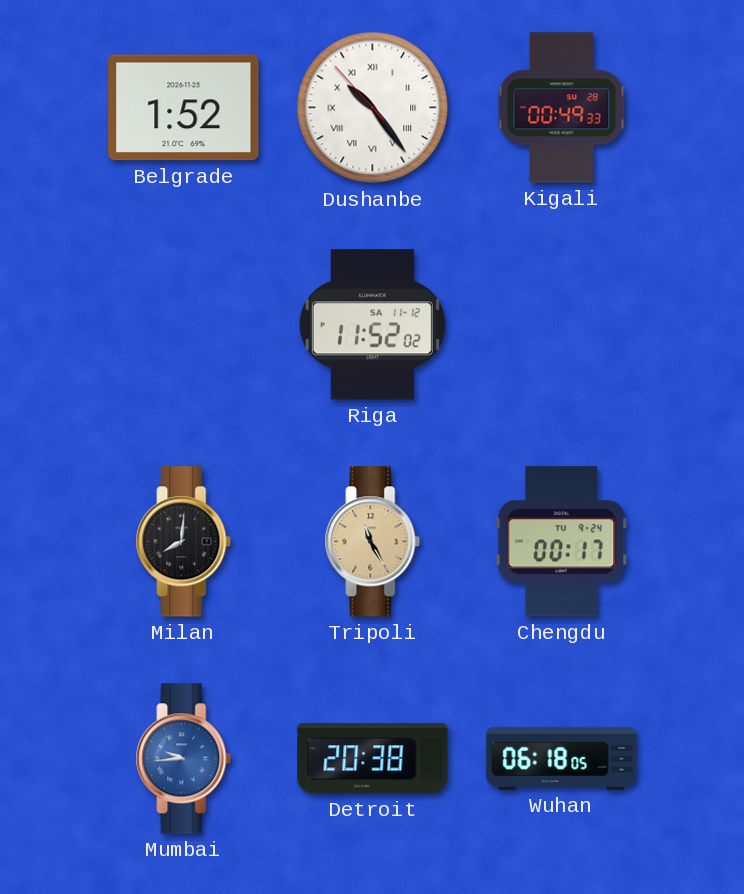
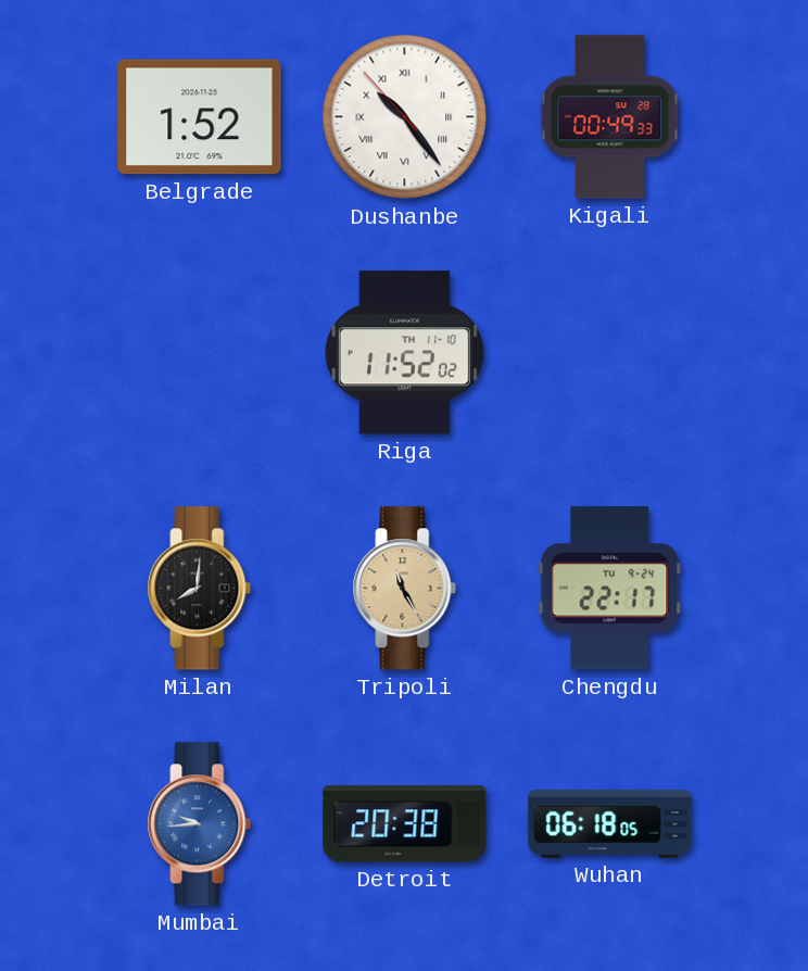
Riga date: SA 11-12 -> TH 11-10
Chengdu: 00:17 -> 22:17
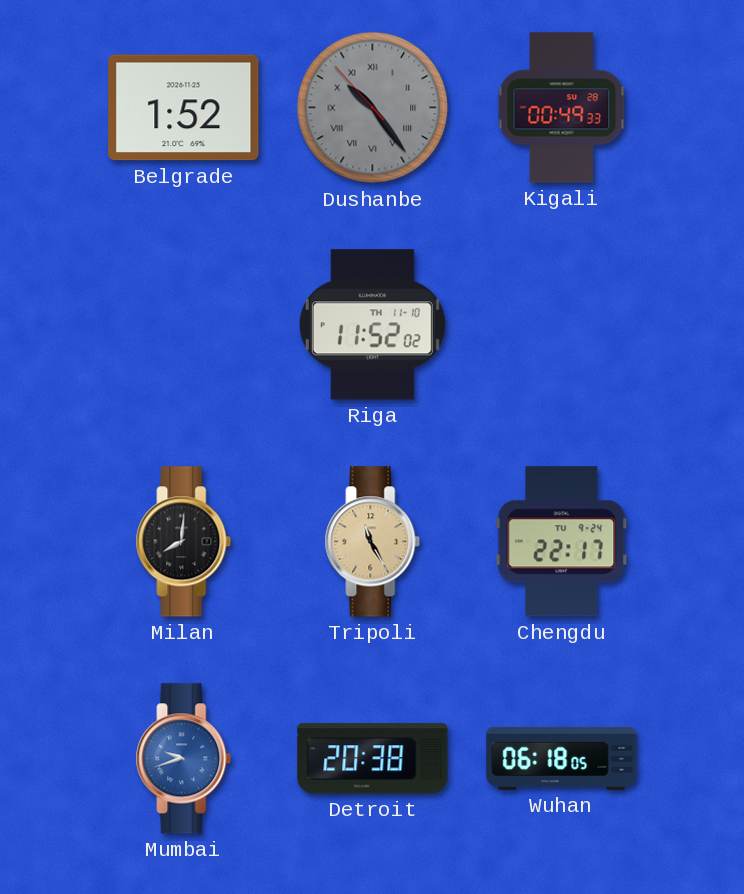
Dushanbe dial: white -> grey
Mumbai: 9:44 -> 9:42
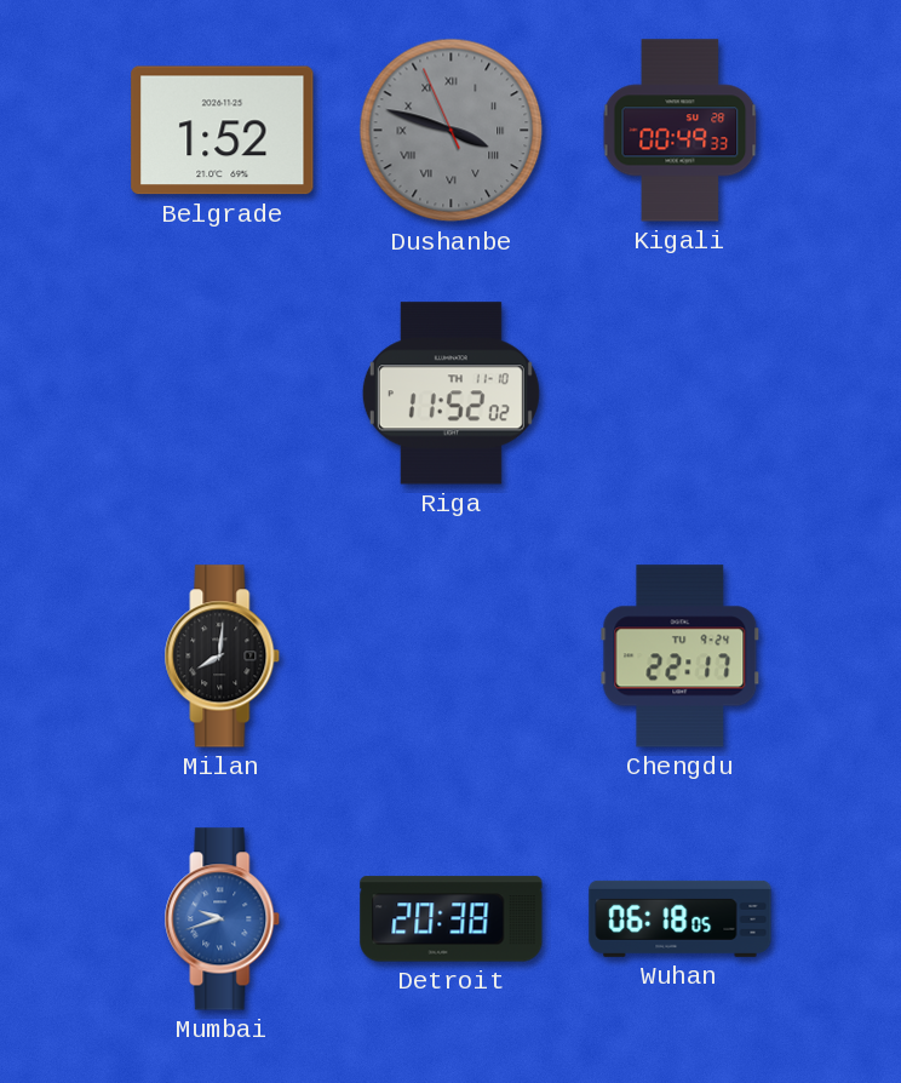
Dushanbe: 10:23 -> 3:47
Tripoli: 11:25 -> none
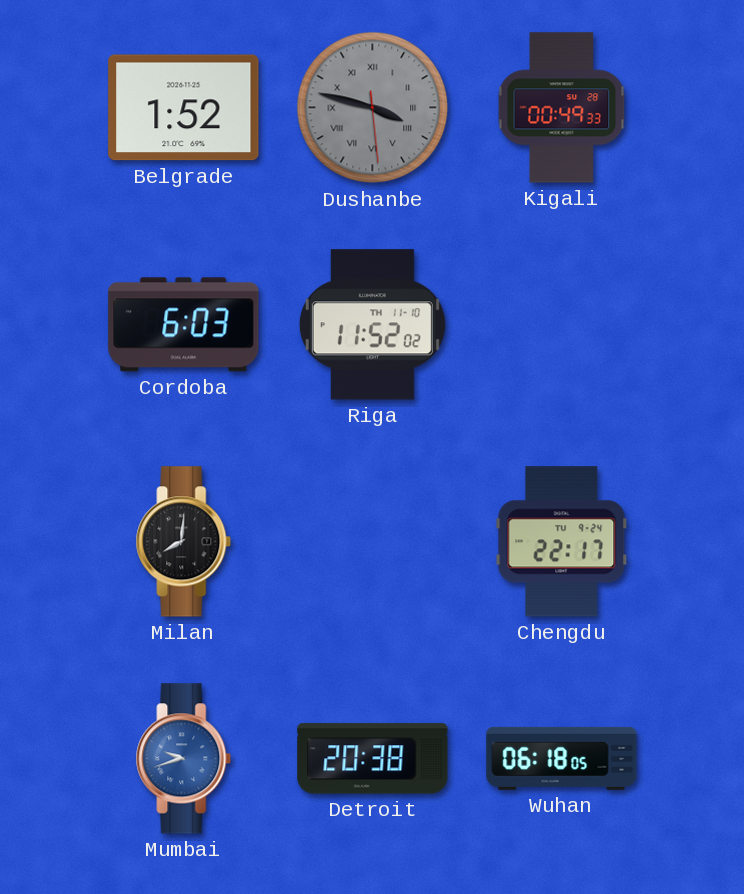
Dushanbe: 3:47:56 -> 3:47:29
Cordoba: none -> 6:03
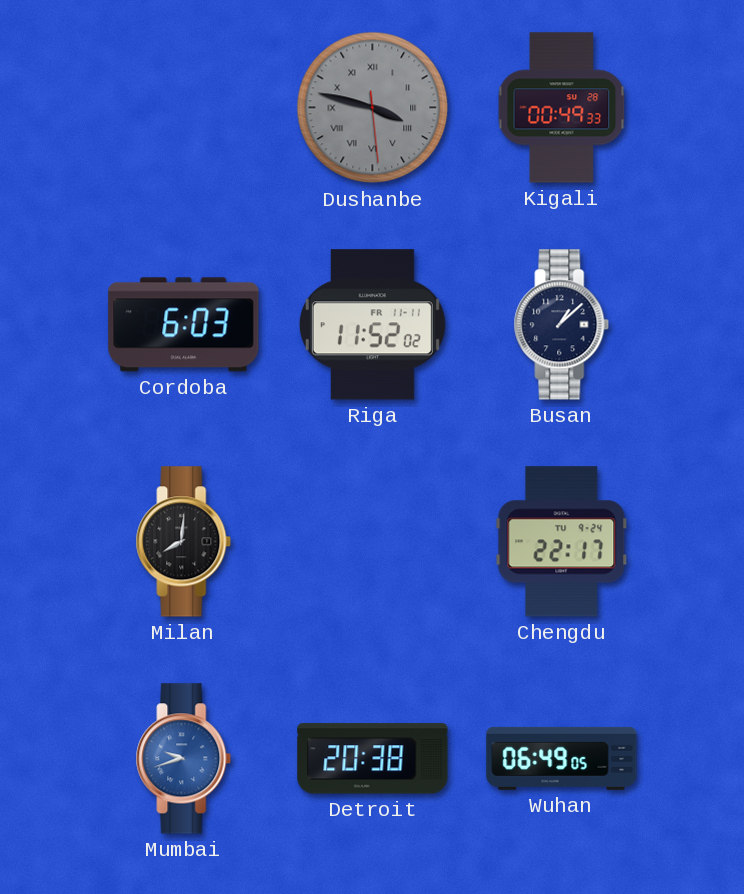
Belgrade: 1:52 -> none
Riga date: TH 11-10 -> FR 11-11
Busan: none -> 1:08
Wuhan: 06:18 -> 06:49
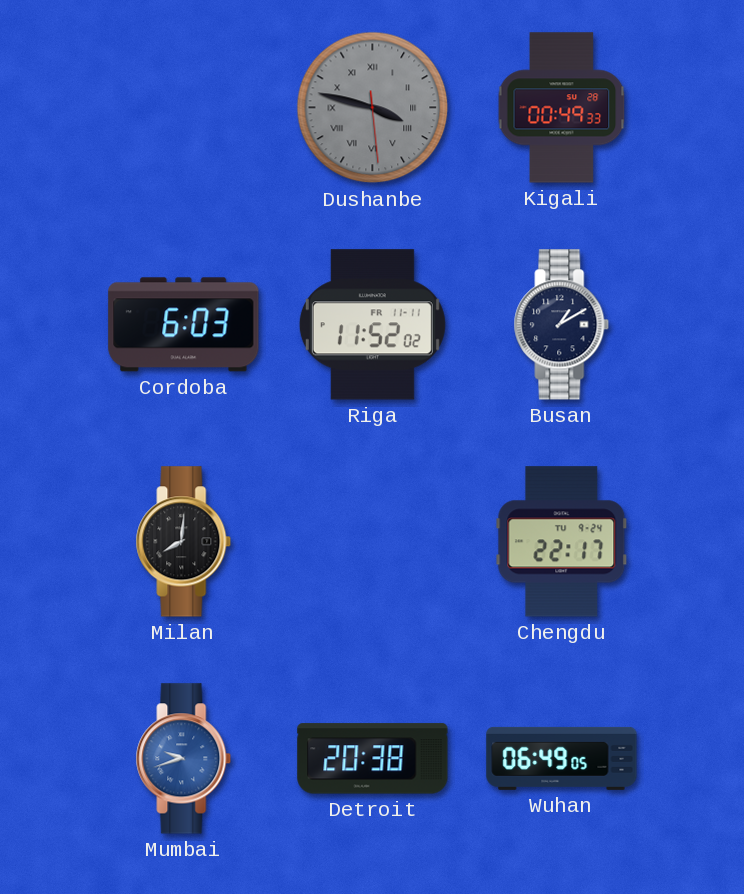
Busan: 1:08 -> 1:10
